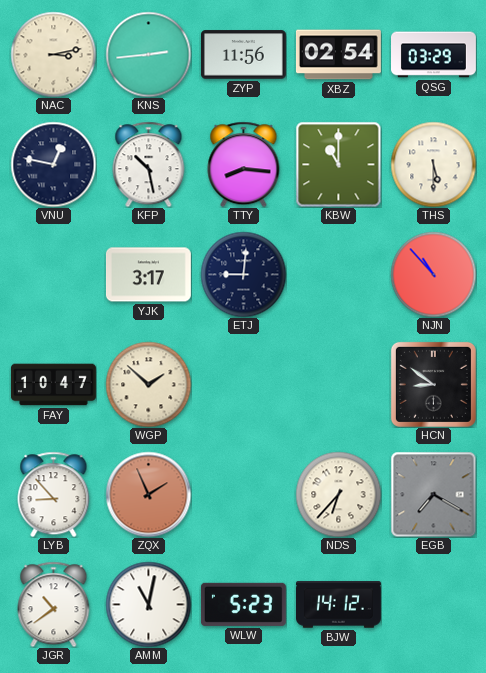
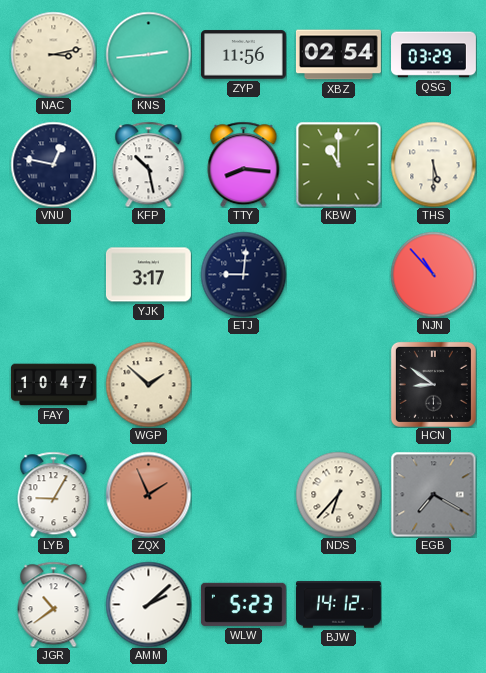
LYB: 8:53 -> 9:05
AMM: 11:02 -> 2:08
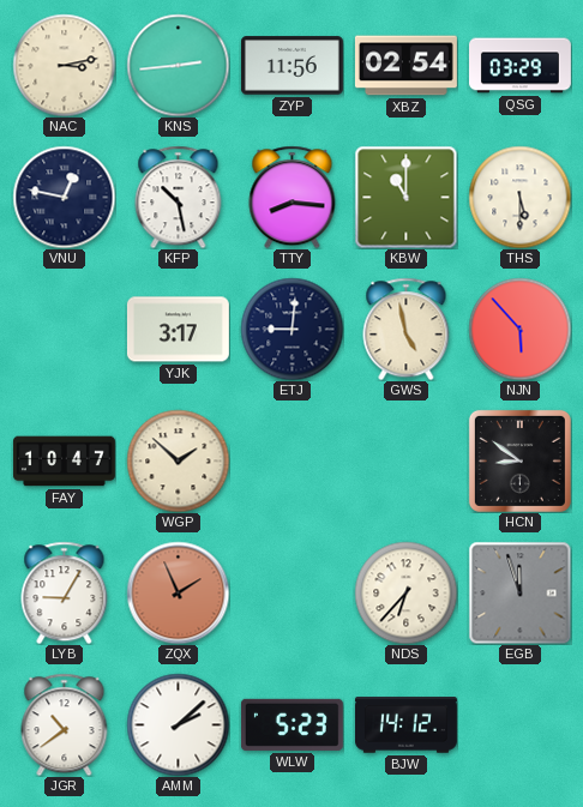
GWS: none -> 4:58
NJN: 10:53 -> 5:53
EGB: 7:20 -> 11:57
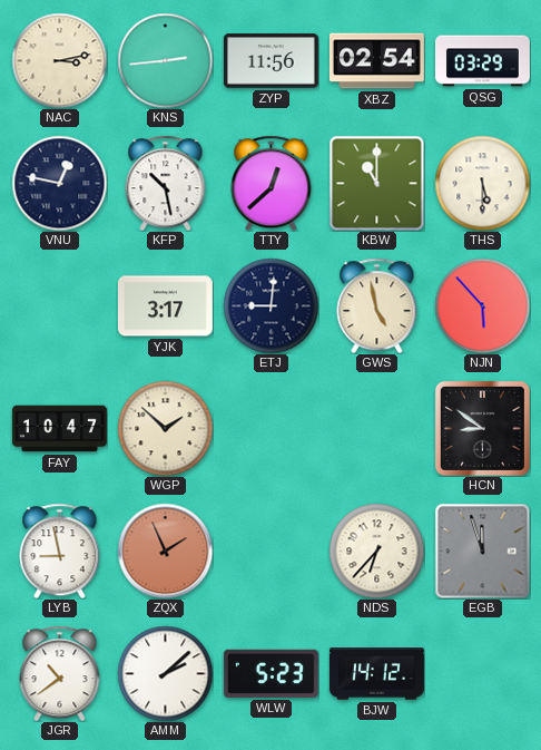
TTY: 8:16 -> 12:38
LYB: 9:05 -> 8:58
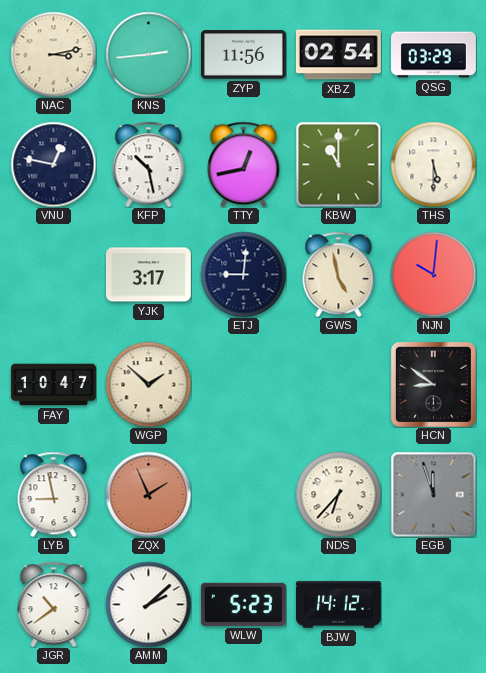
TTY: 12:38 -> 12:43
NJN: 5:53 -> 10:01
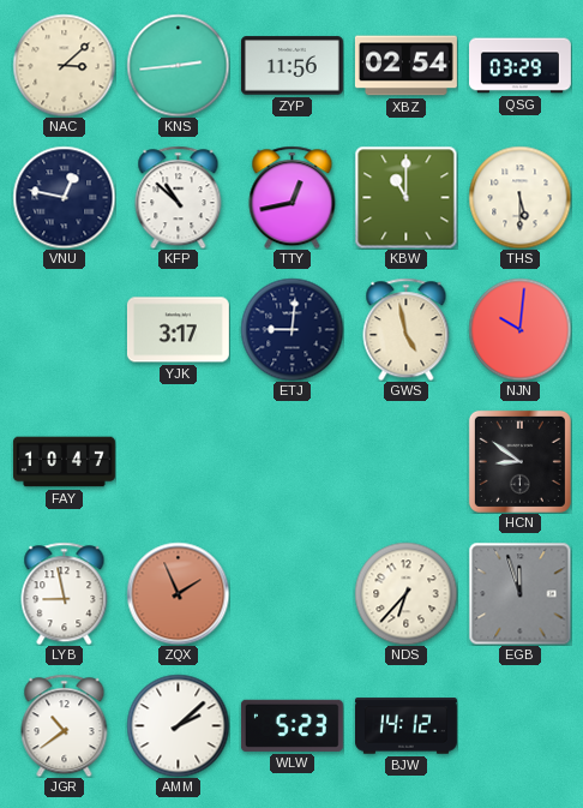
NAC: 3:13 -> 3:08
KFP: 10:28 -> 10:52
WGP: 1:52 -> none
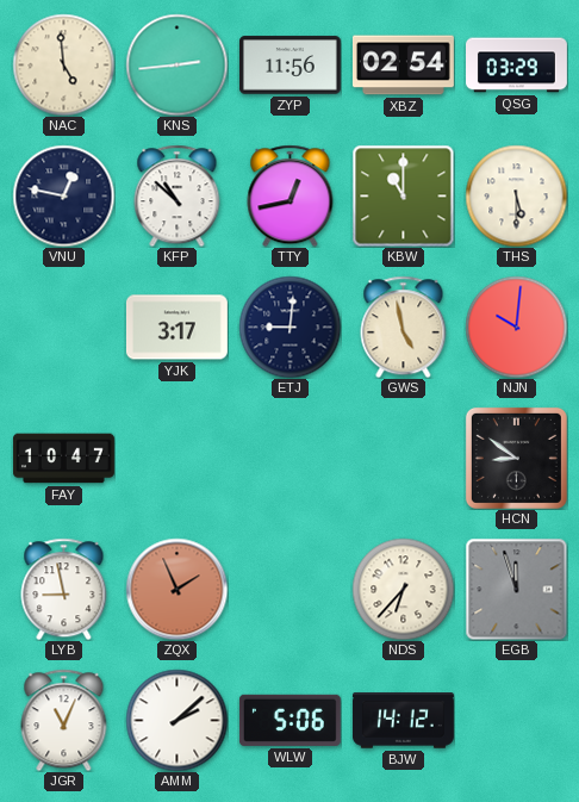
NAC: 3:08 -> 4:59
JGR: 10:39 -> 11:04
WLW: 5:23 -> 5:06
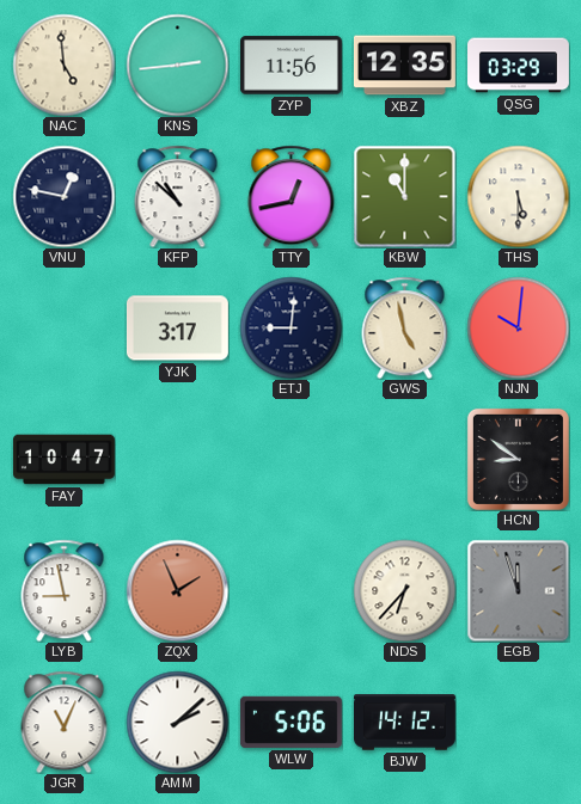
XBZ: 02:54 -> 12:35
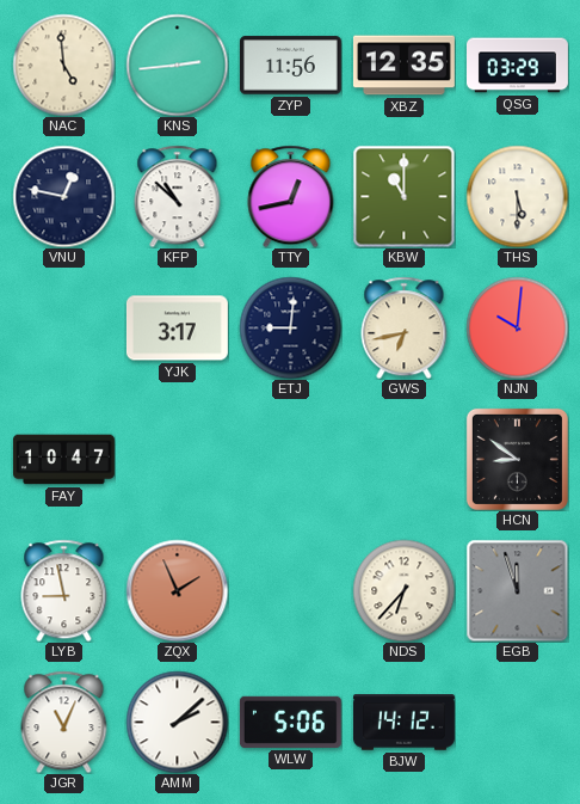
GWS: 4:58 -> 6:43
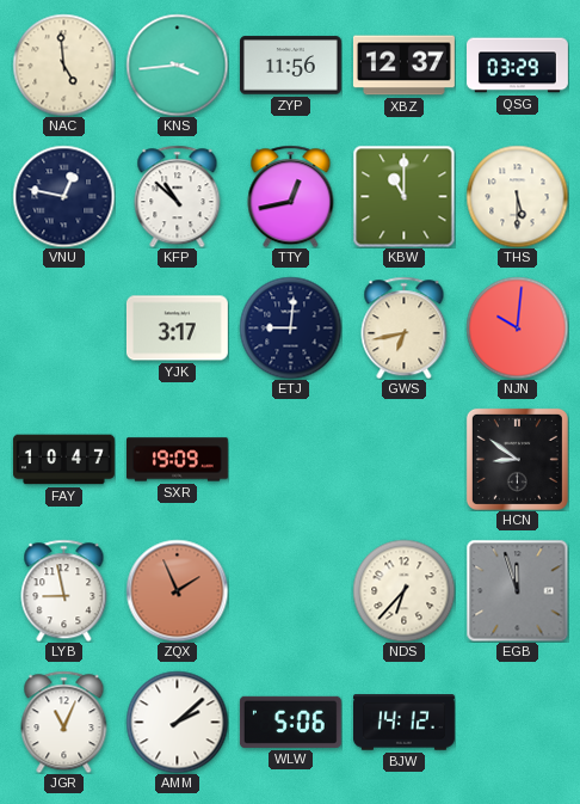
KNS: 2:44 -> 3:44
XBZ: 12:35 -> 12:37
SXR: none -> 19:09
